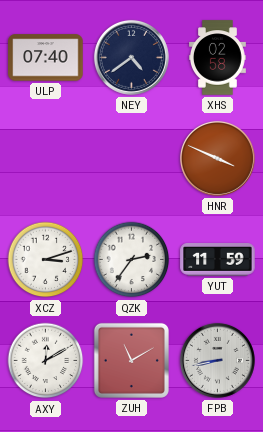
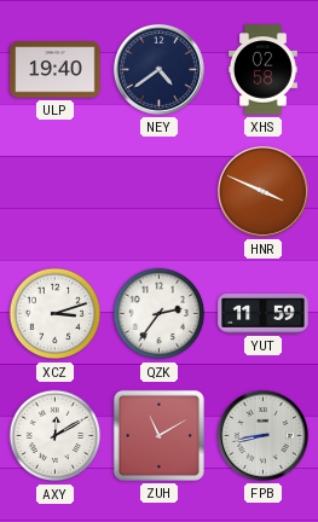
ULP: 07:40 -> 19:40
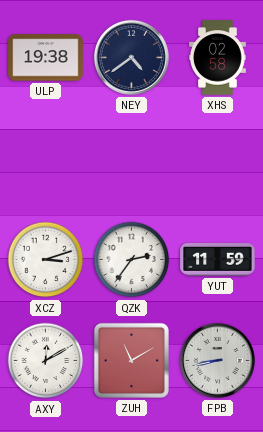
ULP: 19:40 -> 19:38
HNR: 3:49 -> none
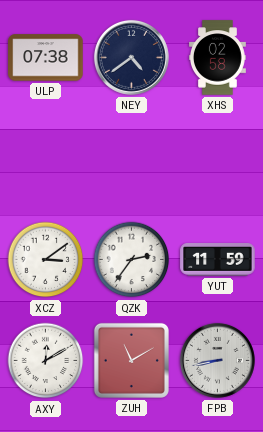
ULP: 19:38 -> 07:38
XCZ: 3:12 -> 3:09
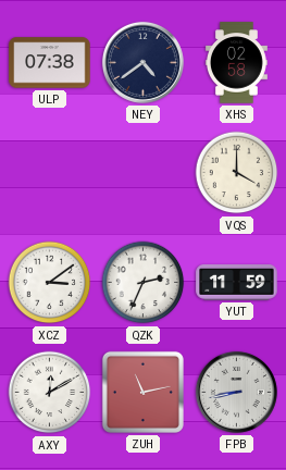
VQS: none -> 4:00
QZK: 2:36 -> 2:34
ZUH: 11:10 -> 11:13
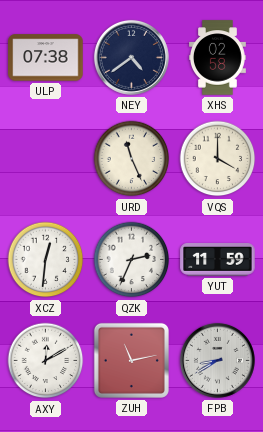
URD: none -> 11:26
XCZ: 3:09 -> 12:31
FPB: 8:43 -> 8:40
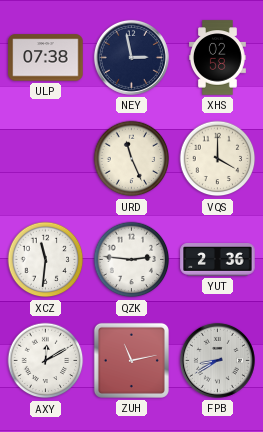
NEY: 4:39 -> 2:58
XCZ: 12:31 -> 11:31
QZK: 2:34 -> 2:46
YUT: 11:59 -> 2:36
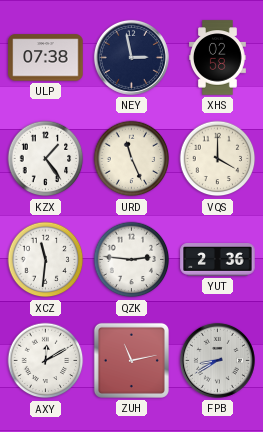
KZX: none -> 1:24
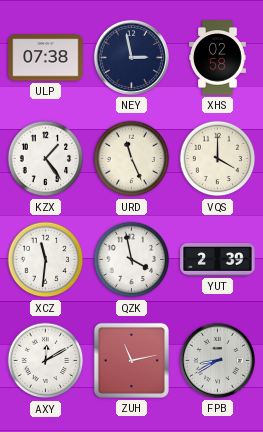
QZK: 2:46 -> 3:58
YUT: 2:36 -> 2:39
